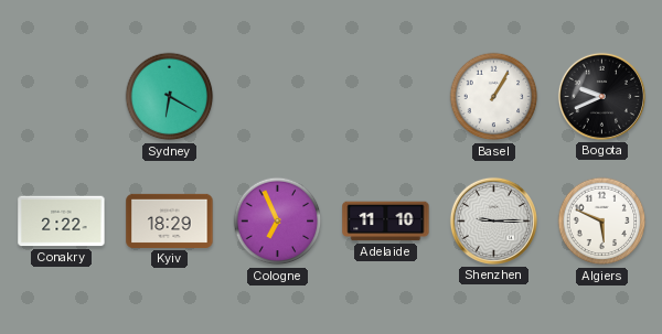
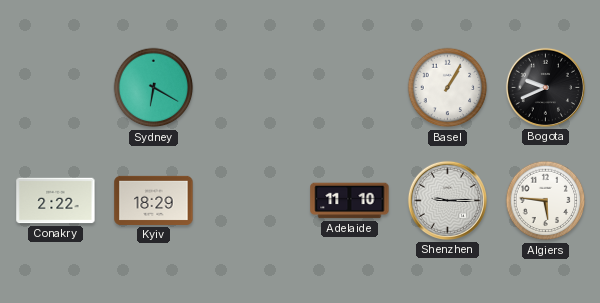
Cologne: 6:56 -> none
Algiers: 5:49 -> 5:46
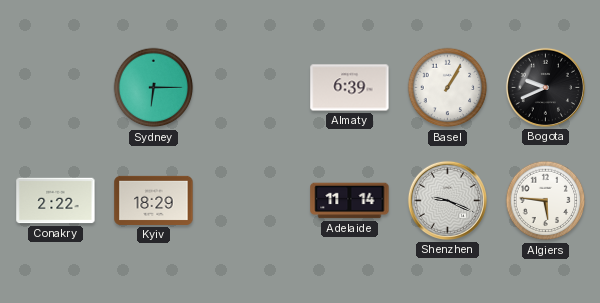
Sydney: 6:20 -> 6:15
Almaty: none -> 6:39
Adelaide: 11:10 -> 11:14
Shenzhen: 9:15 -> 9:19
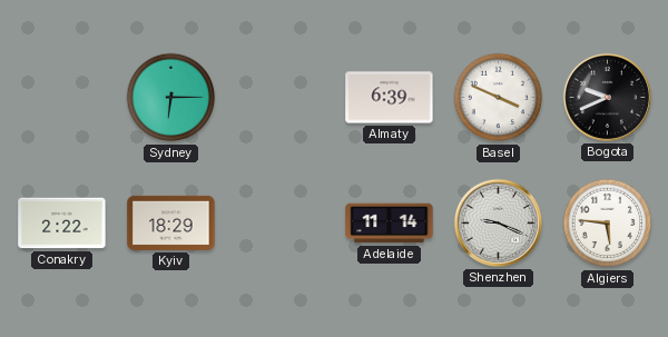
Basel: 1:05 -> 3:49
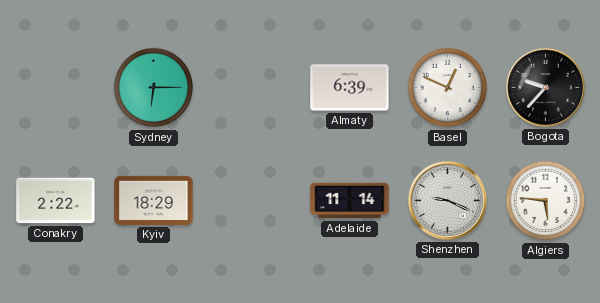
Basel: 3:49 -> 12:49
Bogota: 9:41 -> 9:37
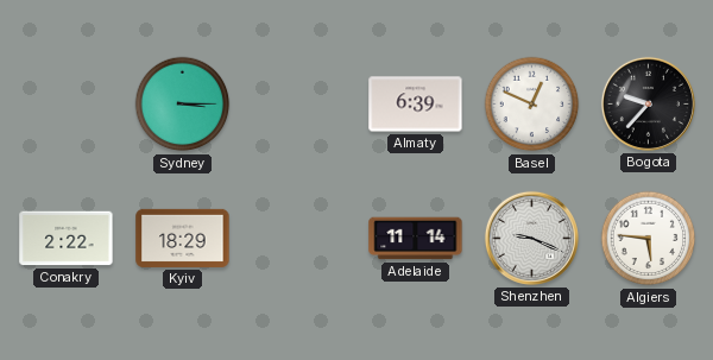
Sydney: 6:15 -> 3:15
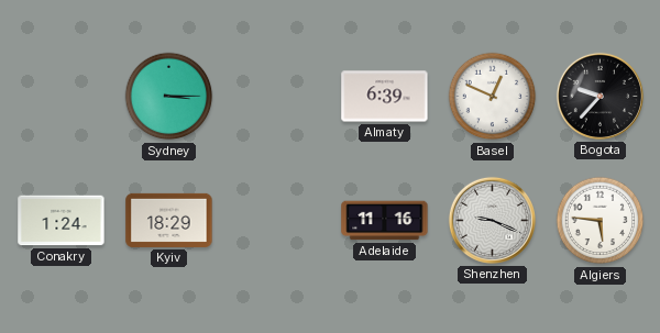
Conakry: 2:22 -> 1:24
Adelaide: 11:14 -> 11:16
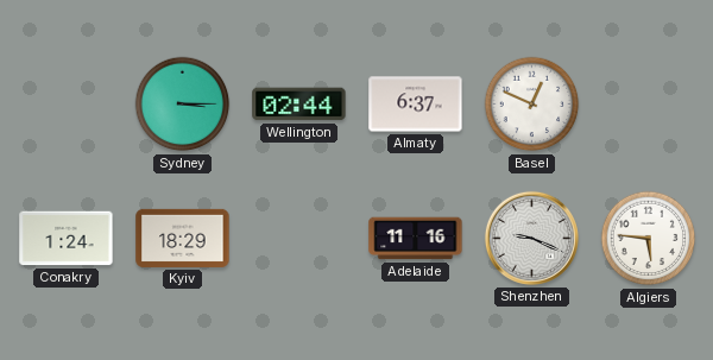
Wellington: none -> 02:44
Almaty: 6:39 -> 6:37
Bogota: 9:37 -> none
